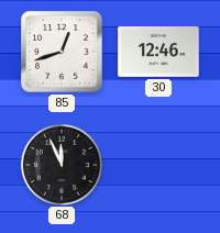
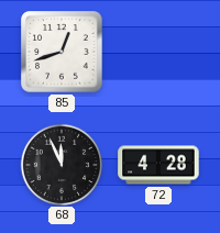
30: 12:46 -> none
72: none -> 4:28
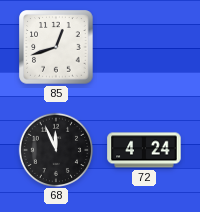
72: 4:28 -> 4:24
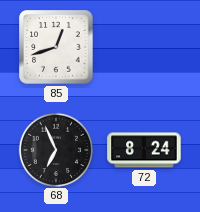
68: 11:56 -> 6:56
72: 4:24 -> 8:24
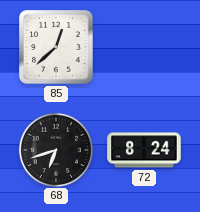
85: 12:42 -> 12:38
68: 6:56 -> 6:42
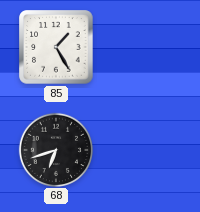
85: 12:38 -> 1:25
72: 8:24 -> none
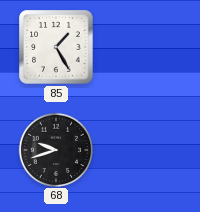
68: 6:42 -> 9:42
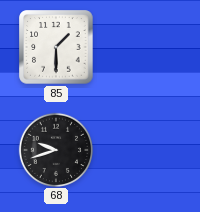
85: 1:25 -> 1:30
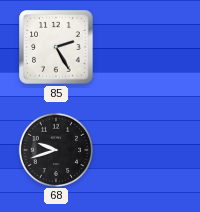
85: 1:30 -> 2:25
